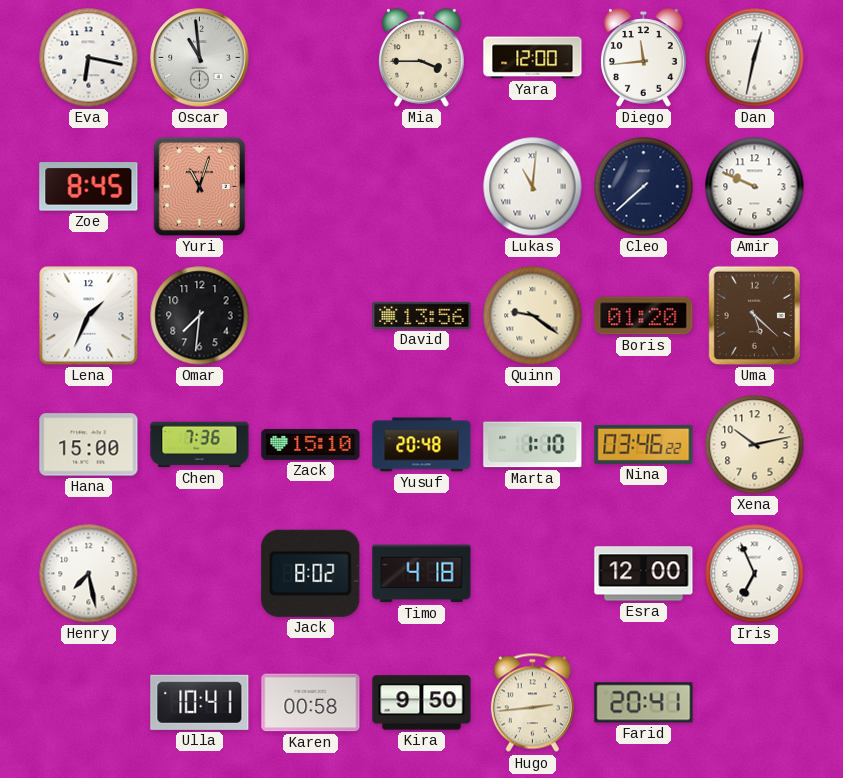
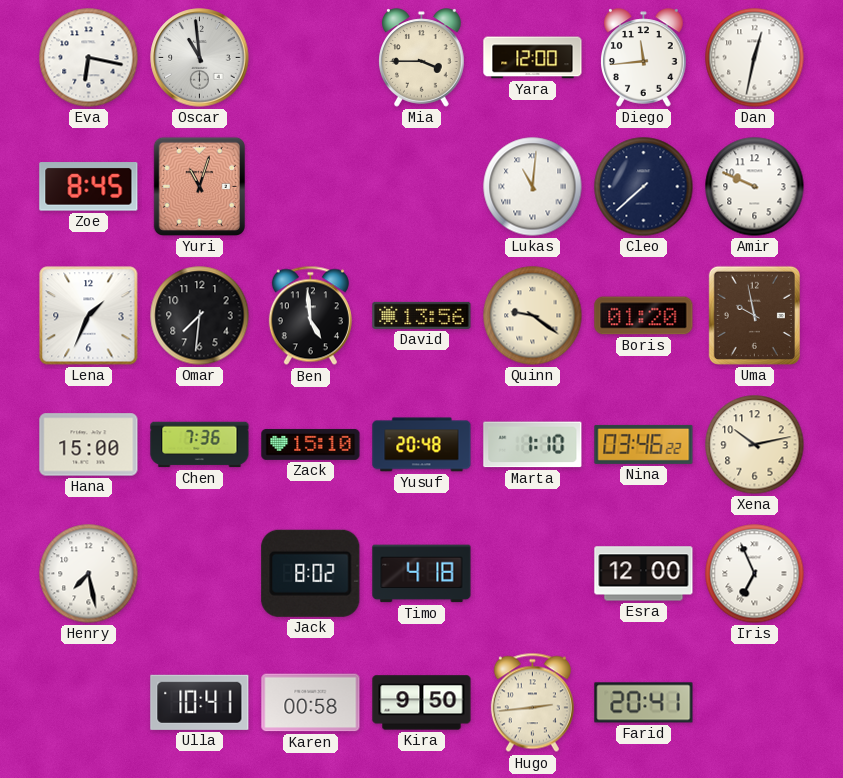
Ben: none -> 4:59
Uma: 5:22 -> 9:58
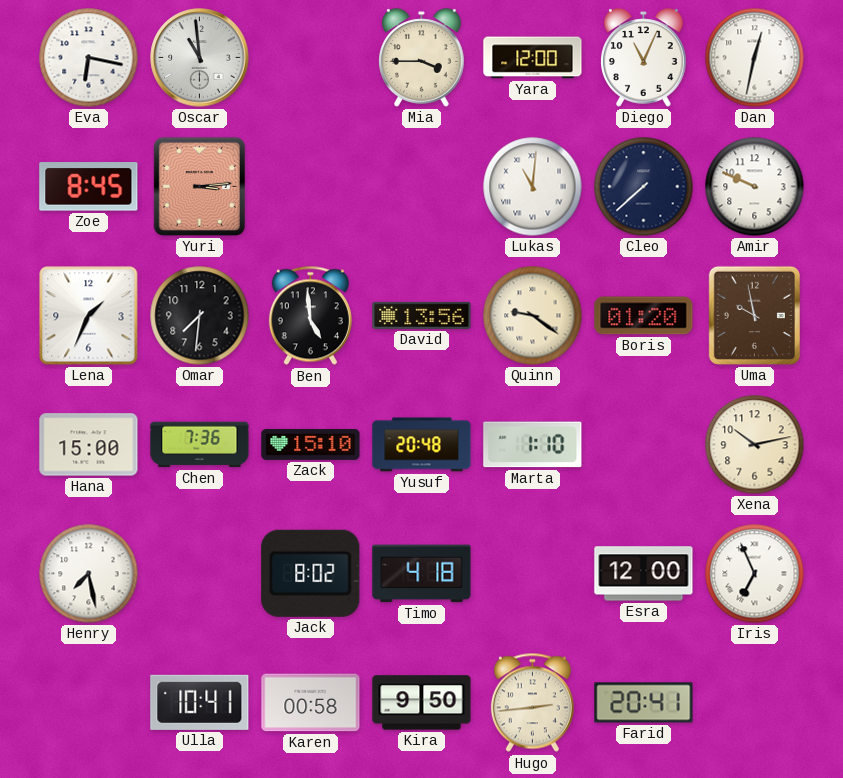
Diego: 11:44 -> 11:04
Yuri: 11:03 -> 3:14
Nina: 03:46 -> none
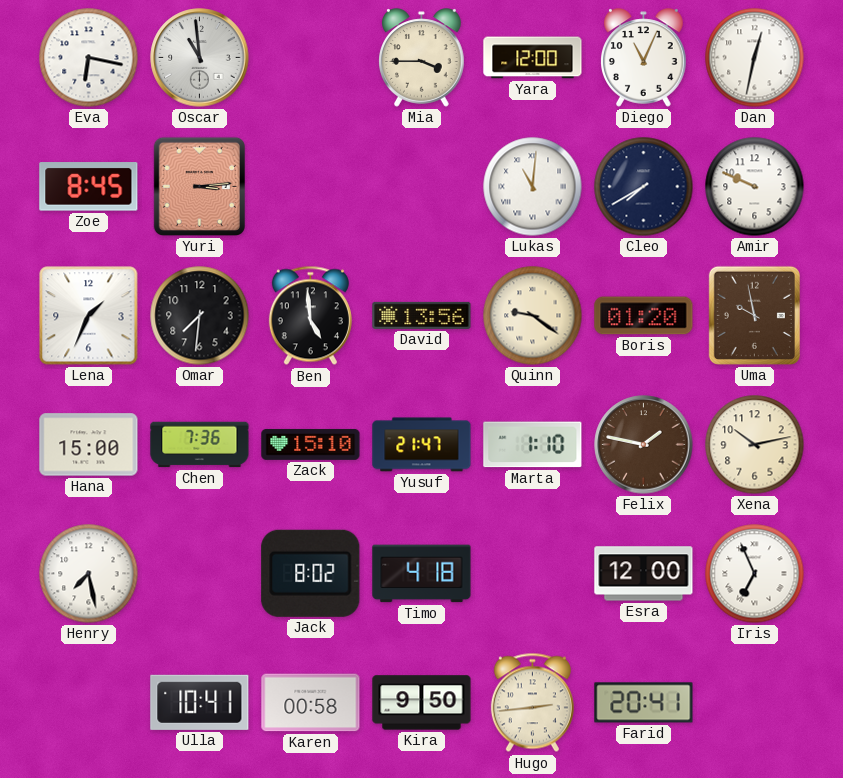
Cleo: 7:38 -> 7:40
Yusuf: 20:48 -> 21:47
Felix: none -> 1:47
